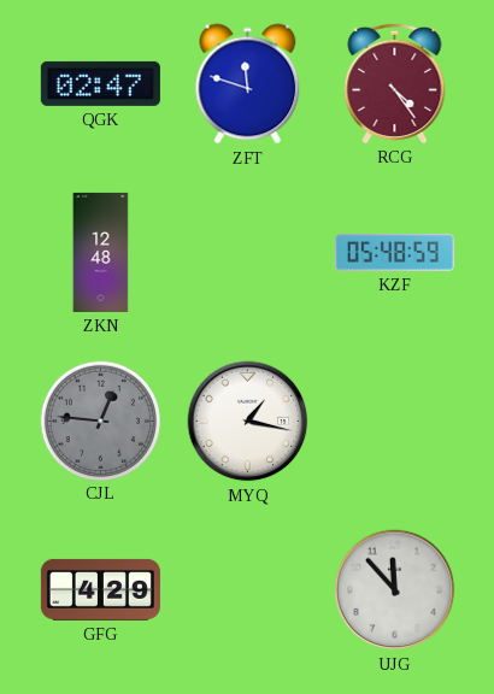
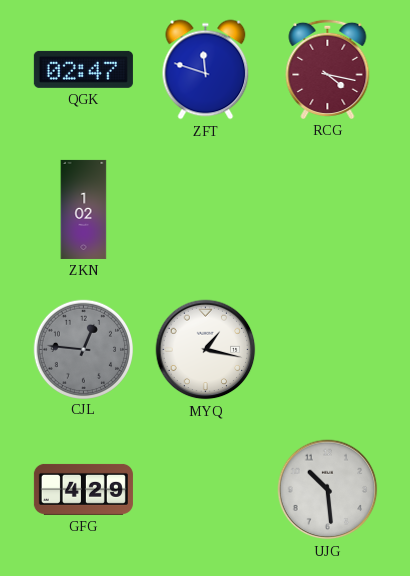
RCG: 4:24 -> 4:17
ZKN: 12:48 -> 1:02
KZF: 05:48 -> none
UJG: 11:53 -> 10:29
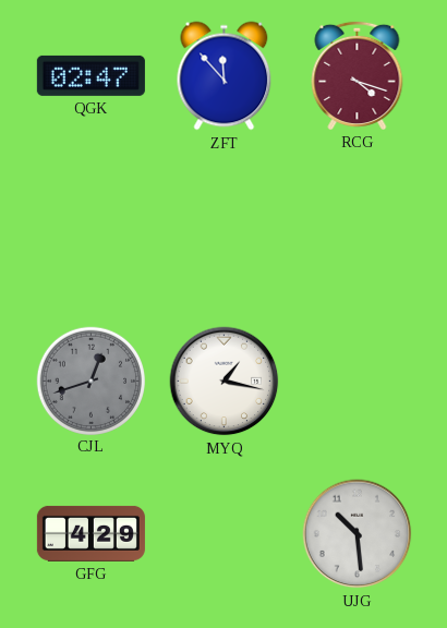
ZFT: 11:48 -> 11:53
RCG: 4:17 -> 4:18
ZKN: 1:02 -> none
CJL: 12:46 -> 12:42
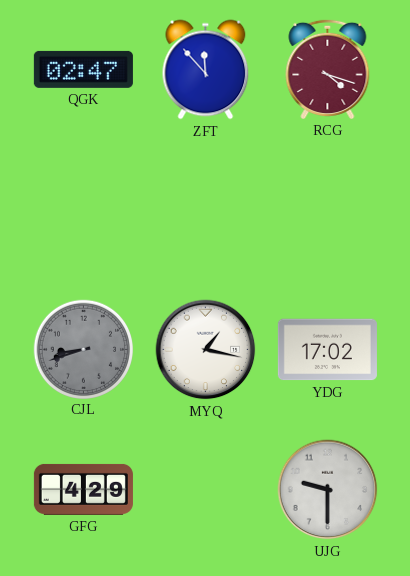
CJL: 12:42 -> 8:42
YDG: none -> 17:02
UJG: 10:29 -> 9:30
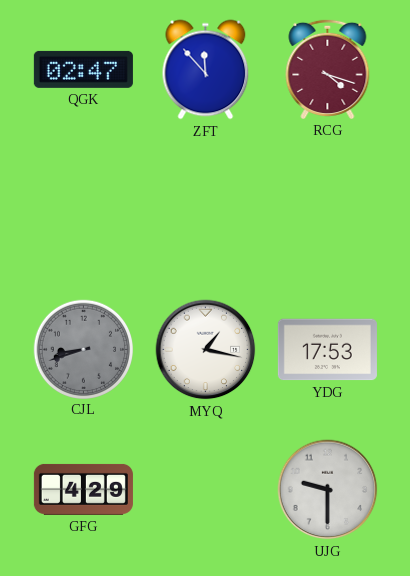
YDG: 17:02 -> 17:53
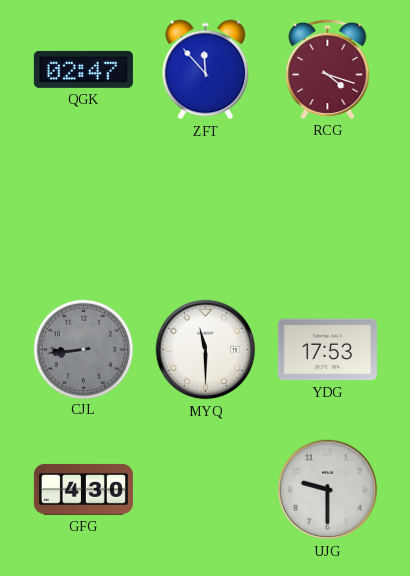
CJL: 8:42 -> 8:44
MYQ: 1:17 -> 11:30
GFG: 4:29 -> 4:30
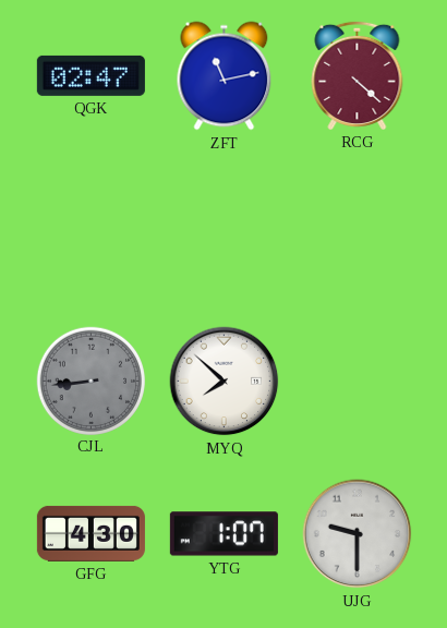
ZFT: 11:53 -> 11:13
RCG: 4:18 -> 4:22
MYQ: 11:30 -> 7:52
YDG: 17:53 -> none
YTG: none -> 1:07
